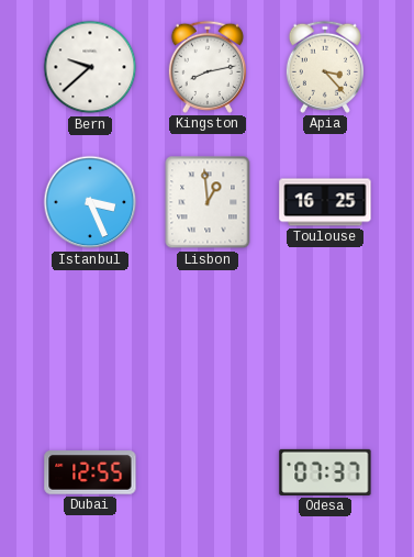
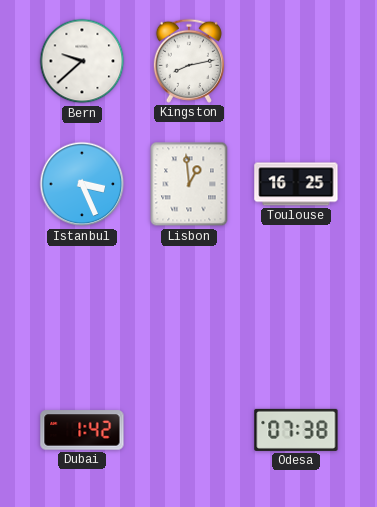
Apia: 3:23 -> none
Dubai: 12:55 -> 1:42
Odesa: 07:37 -> 07:38
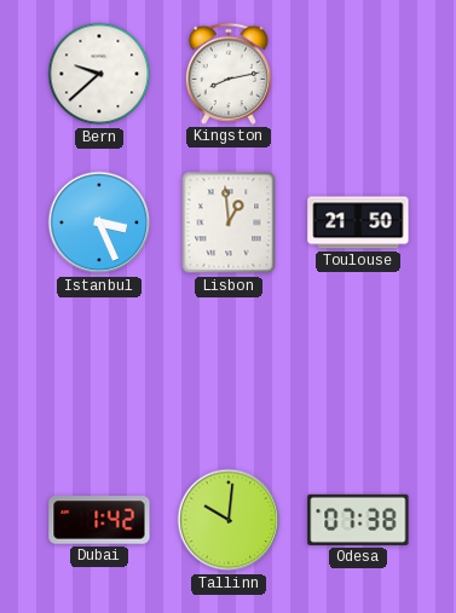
Toulouse: 16:25 -> 21:50
Tallinn: none -> 10:01
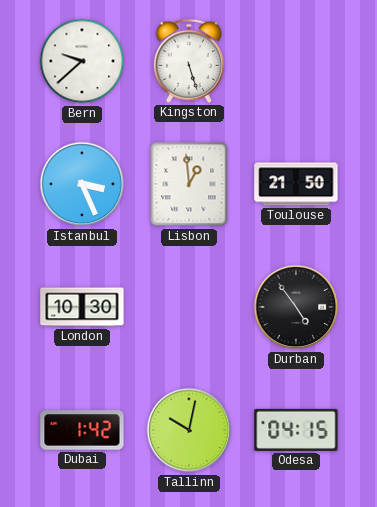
Kingston: 8:13 -> 5:27
London: none -> 10:30
Durban: none -> 4:54
Tallinn: 10:01 -> 10:02
Odesa: 07:38 -> 04:15
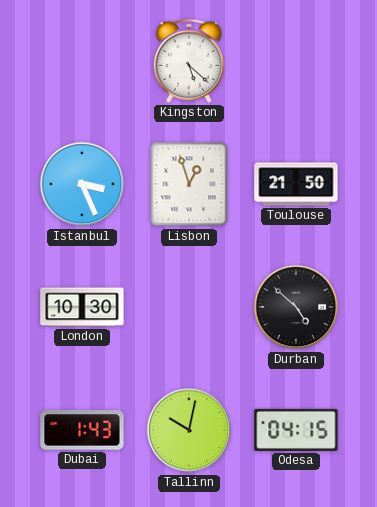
Bern: 9:38 -> none
Kingston: 5:27 -> 5:22
Lisbon: 12:59 -> 12:57
Durban: 4:54 -> 4:52
Dubai: 1:42 -> 1:43
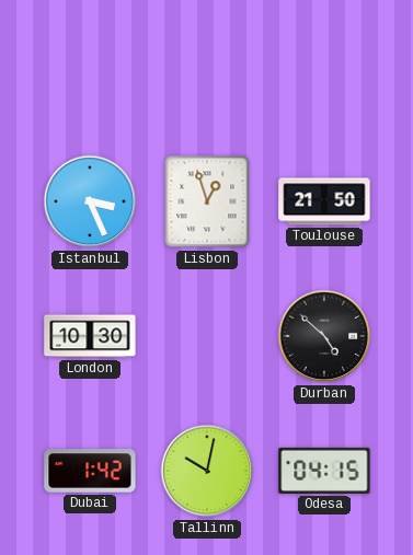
Kingston: 5:22 -> none
Dubai: 1:43 -> 1:42
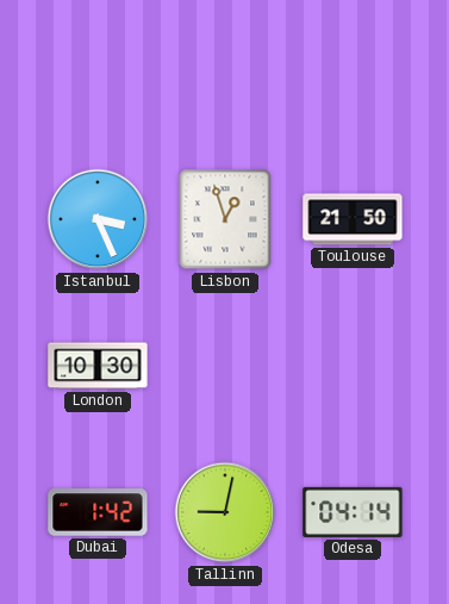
Durban: 4:52 -> none
Tallinn: 10:02 -> 9:02
Odesa: 04:15 -> 04:14
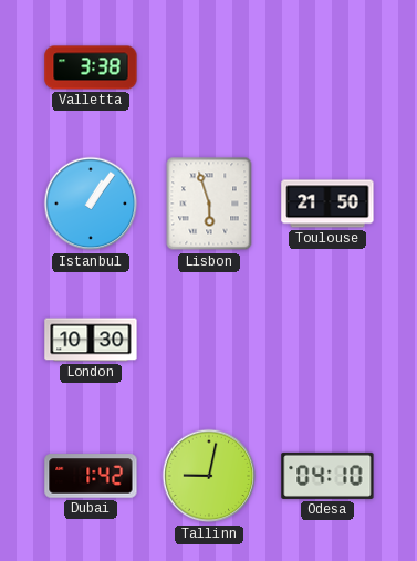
Valletta: none -> 3:38
Istanbul: 3:26 -> 1:06
Lisbon: 12:57 -> 5:57
Odesa: 04:14 -> 04:10
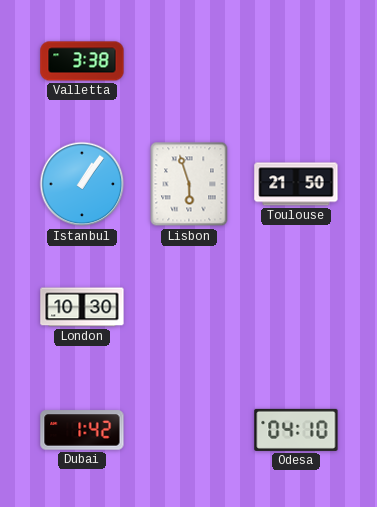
Tallinn: 9:02 -> none
